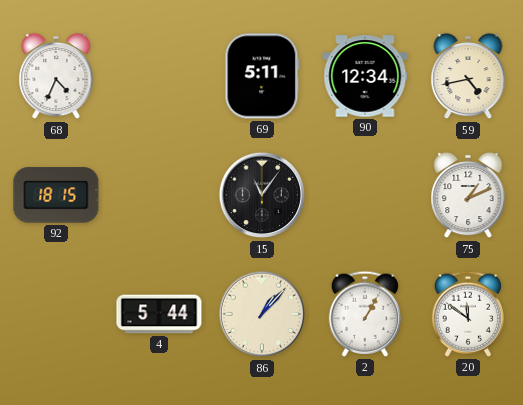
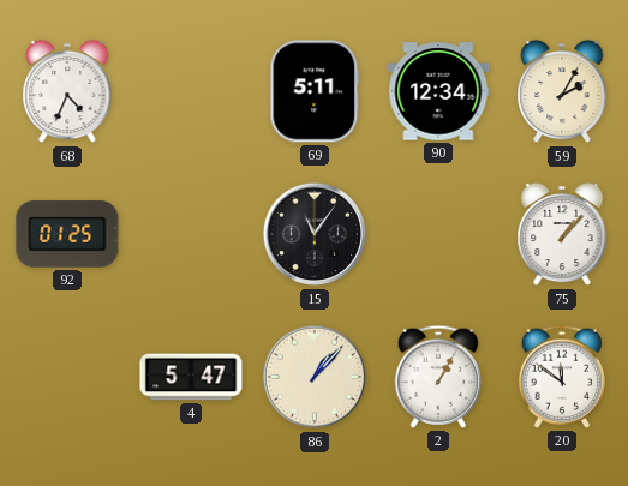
59: 4:43 -> 2:05
92: 18:15 -> 01:25
75: 1:11 -> 1:07
4: 5:44 -> 5:47
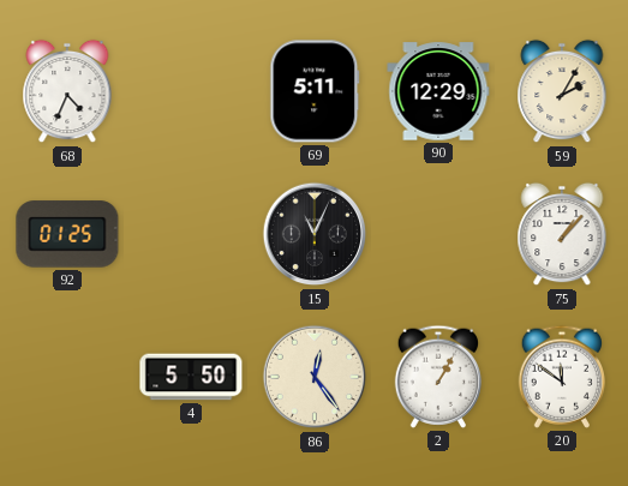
90: 12:34 -> 12:29
15: 11:06 -> 11:04
4: 5:47 -> 5:50
86: 1:07 -> 12:24
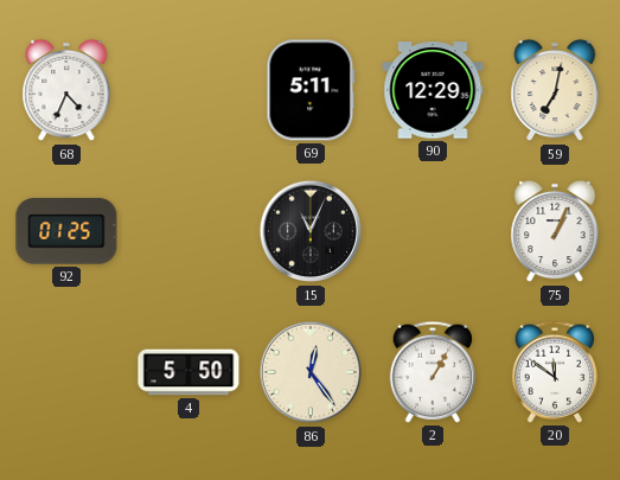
59: 2:05 -> 7:02
75: 1:07 -> 1:04
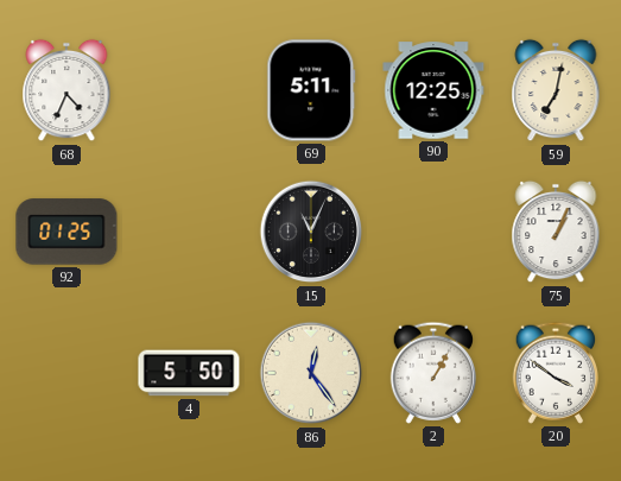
90: 12:29 -> 12:25
20: 11:51 -> 3:51
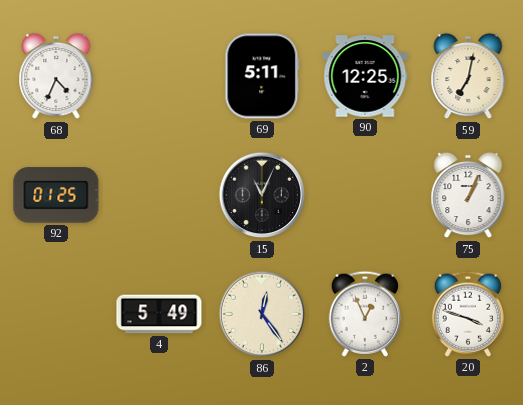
4: 5:50 -> 5:49
2: 1:05 -> 12:56
20: 3:51 -> 3:48
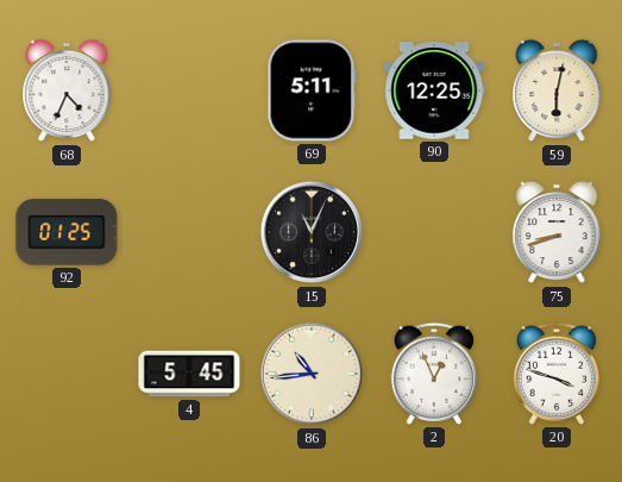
59: 7:02 -> 6:02
75: 1:04 -> 8:42
4: 5:49 -> 5:45
86: 12:24 -> 10:44
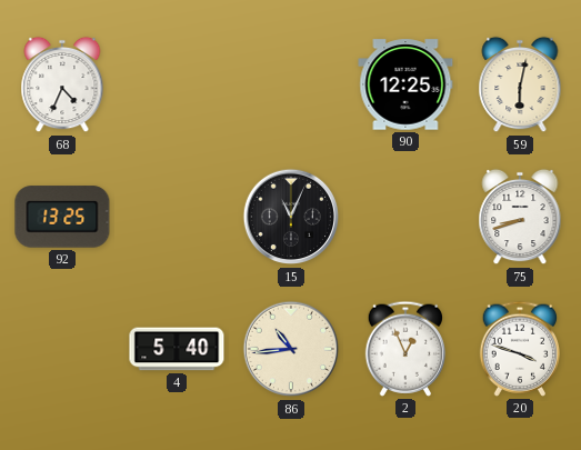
69: 5:11 -> none
92: 01:25 -> 13:25
4: 5:45 -> 5:40
